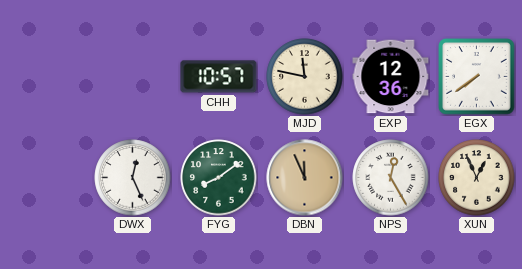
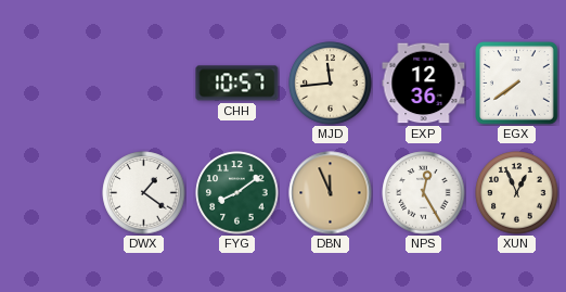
MJD: 11:47 -> 11:44
DWX: 12:26 -> 1:21
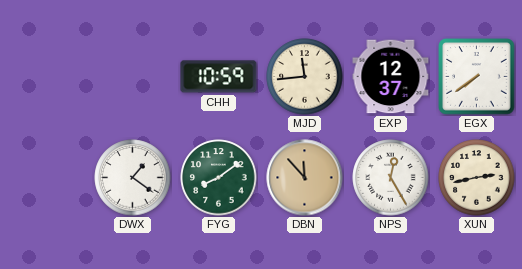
CHH: 10:57 -> 10:59
EXP: 12:36 -> 12:37
DBN: 11:56 -> 11:53
XUN: 12:56 -> 2:43
